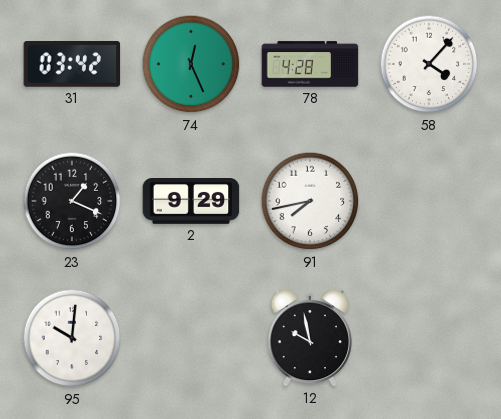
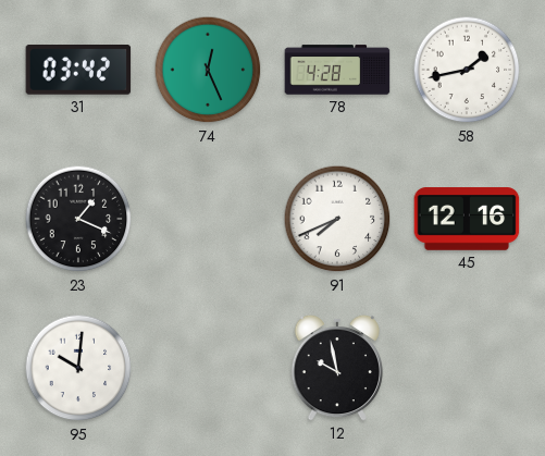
58: 4:07 -> 1:43
2: 9:29 -> none
91: 7:43 -> 7:41
45: none -> 12:16
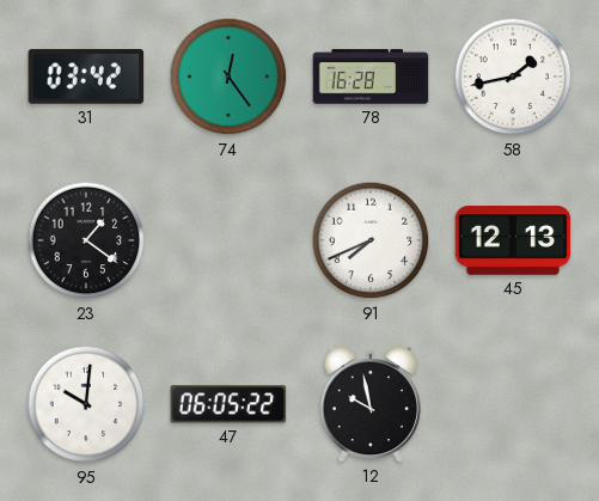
74: 12:26 -> 12:24
78: 4:28 -> 16:28
23: 1:19 -> 1:21
45: 12:16 -> 12:13
47: none -> 06:05
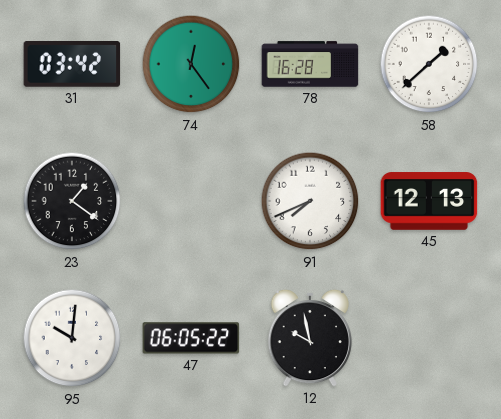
58: 1:43 -> 1:38
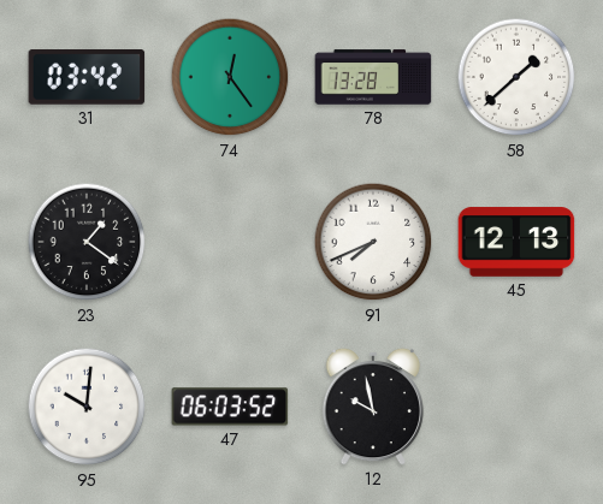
78: 16:28 -> 13:28
47: 06:05 -> 06:03
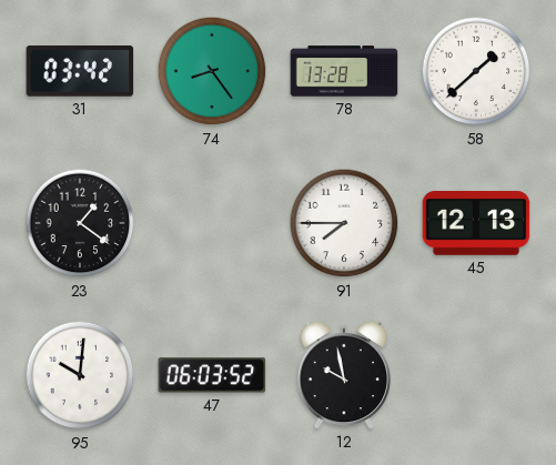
74: 12:24 -> 8:24
91: 7:41 -> 7:45
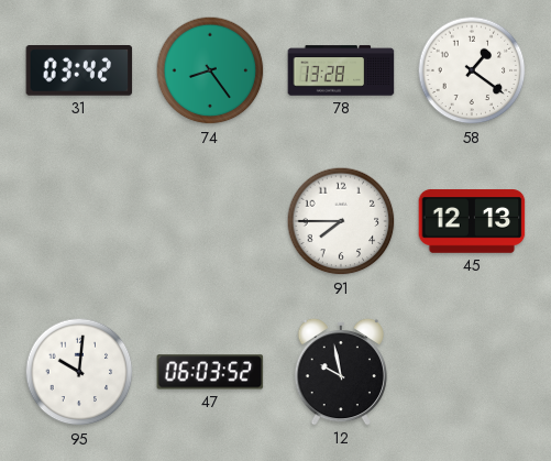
58: 1:38 -> 1:21
23: 1:21 -> none
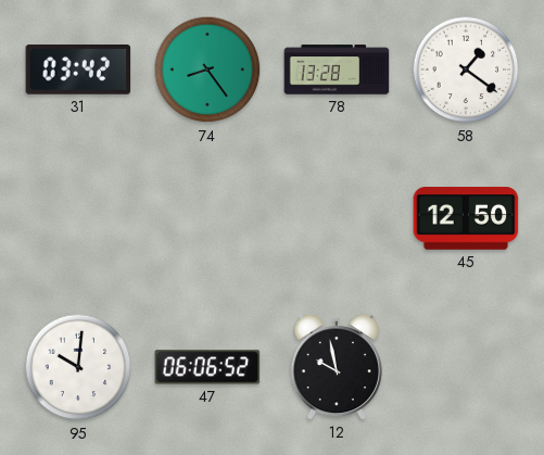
91: 7:45 -> none
45: 12:13 -> 12:50
47: 06:03 -> 06:06
